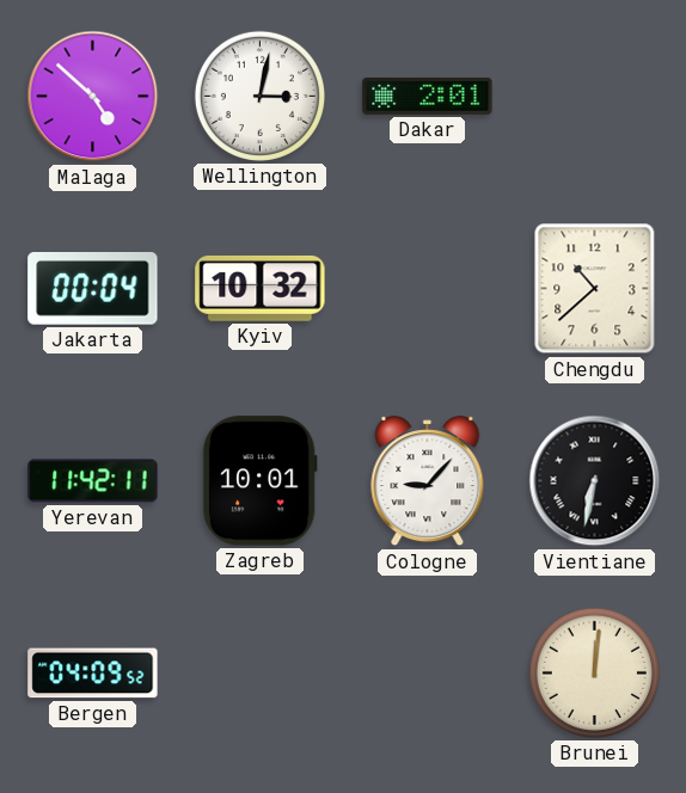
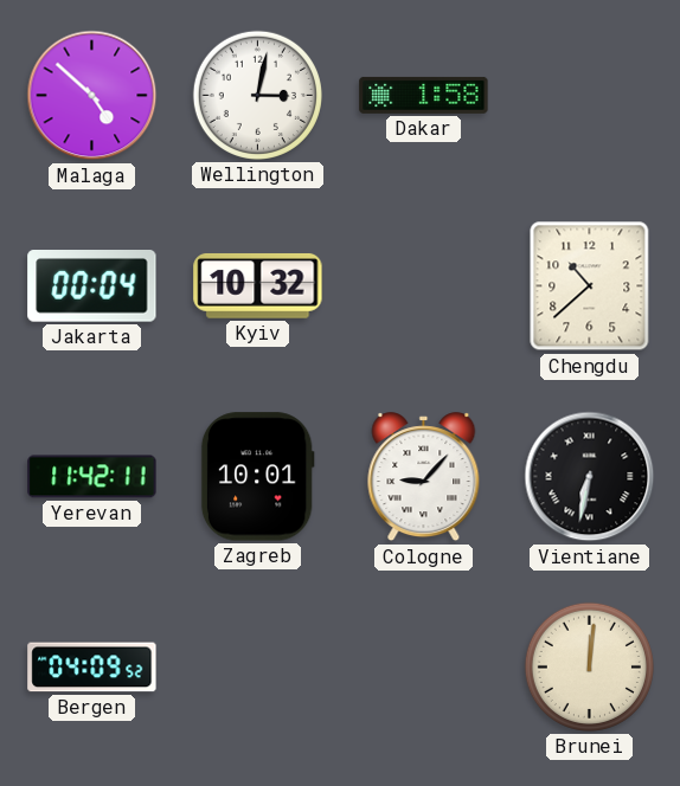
Dakar: 2:01 -> 1:58
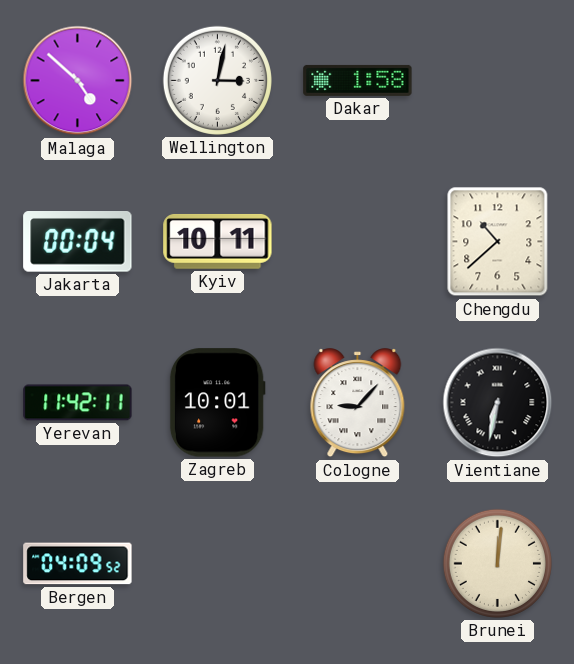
Kyiv: 10:32 -> 10:11
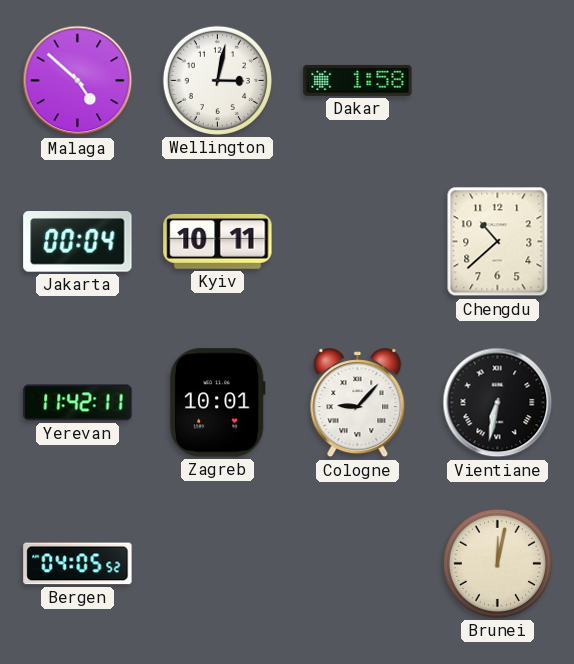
Bergen: 04:09 -> 04:05
Brunei: 12:01 -> 12:02
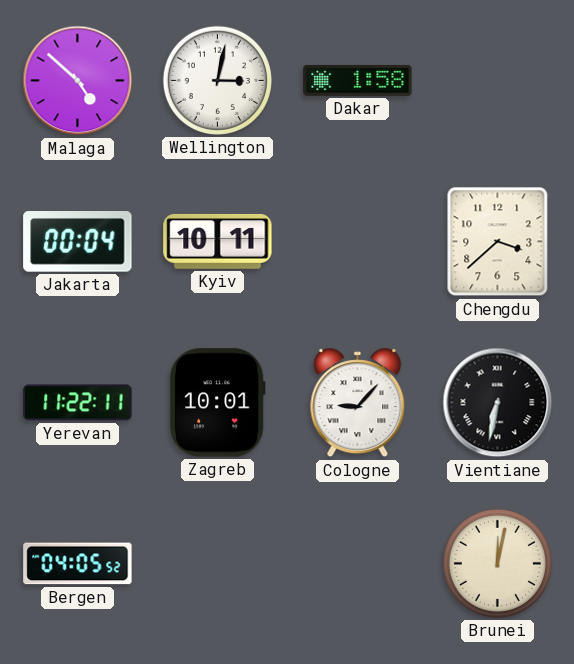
Chengdu: 10:38 -> 3:38
Yerevan: 11:42 -> 11:22
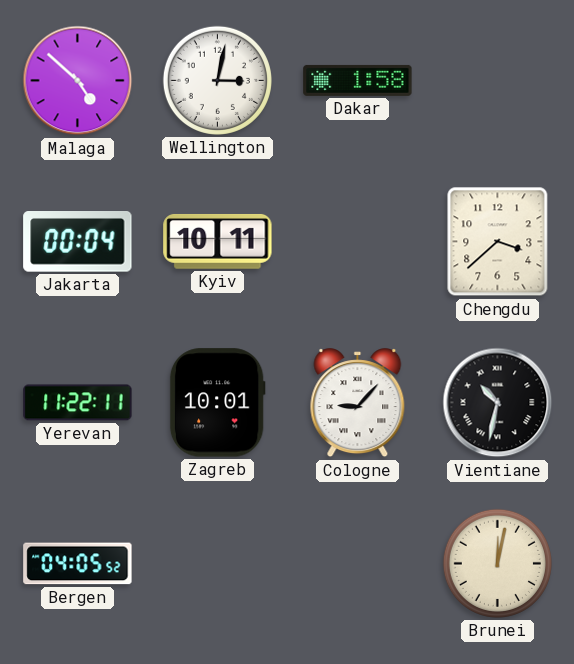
Vientiane: 6:32 -> 10:32
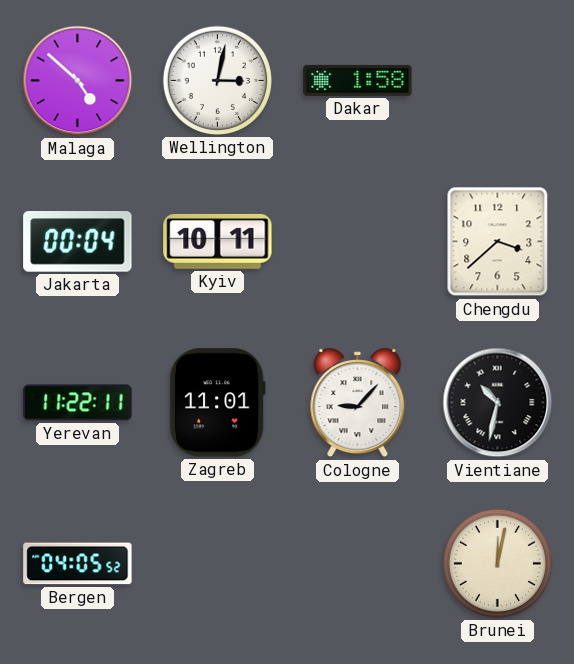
Zagreb: 10:01 -> 11:01
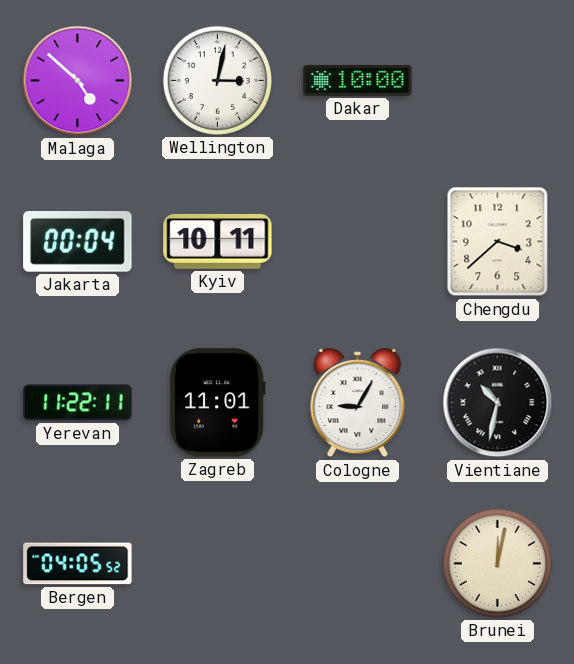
Dakar: 1:58 -> 10:00
Cologne: 9:07 -> 9:05
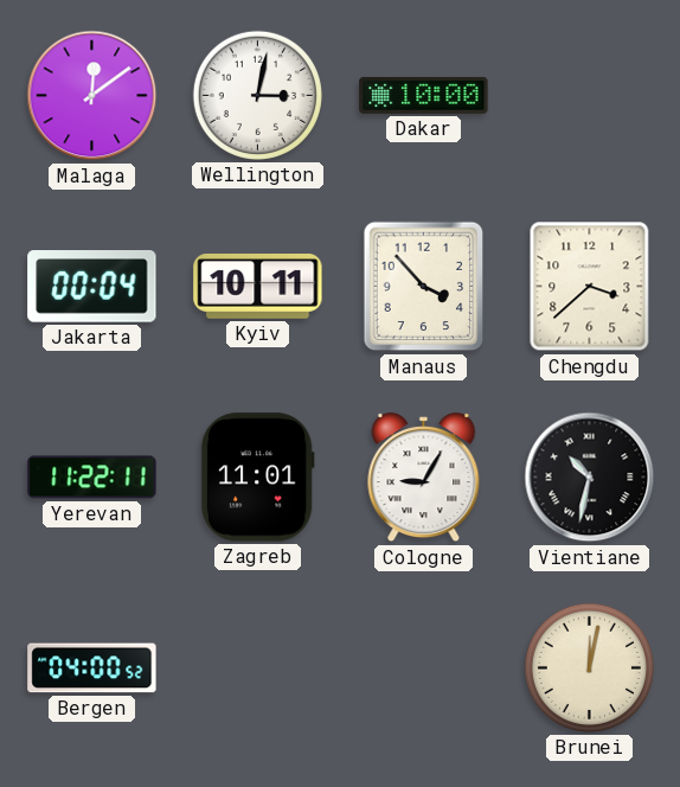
Malaga: 4:52 -> 12:09
Manaus: none -> 3:53
Bergen: 04:05 -> 04:00
